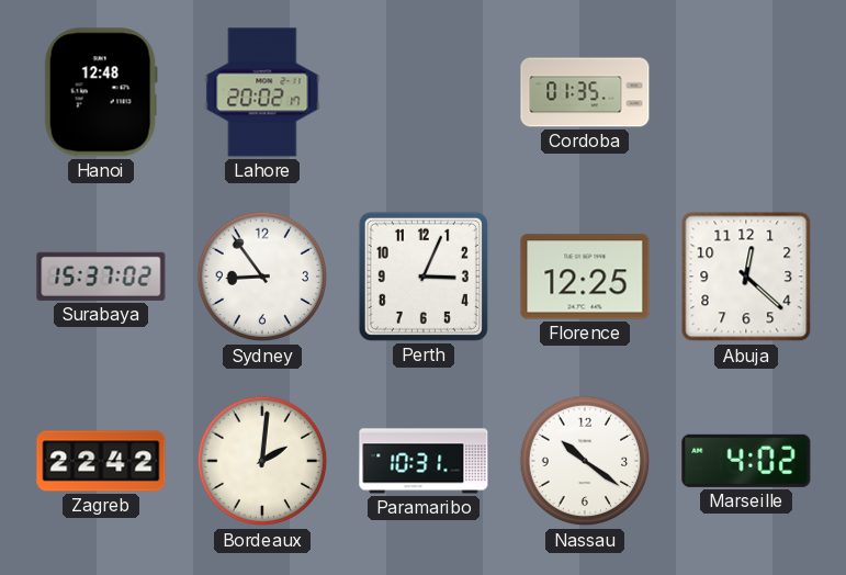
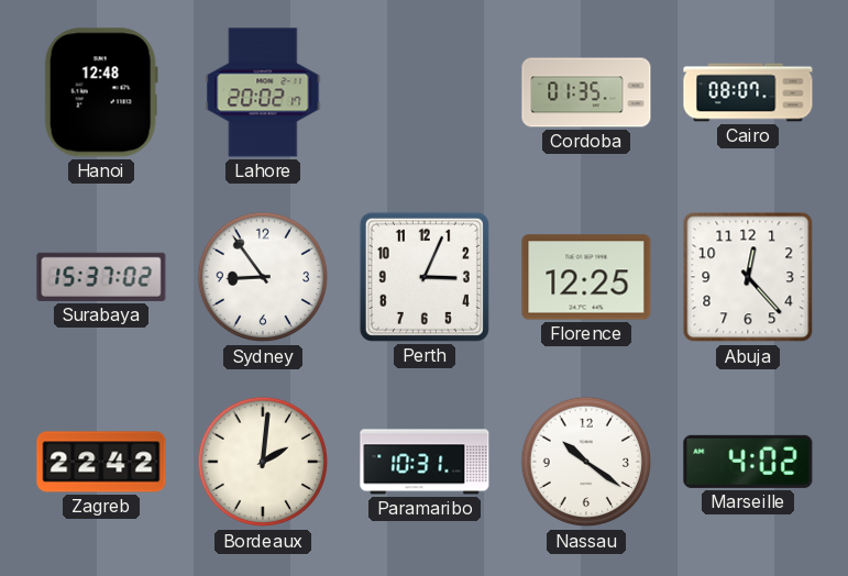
Cairo: none -> 08:07
Abuja: 12:22 -> 12:23
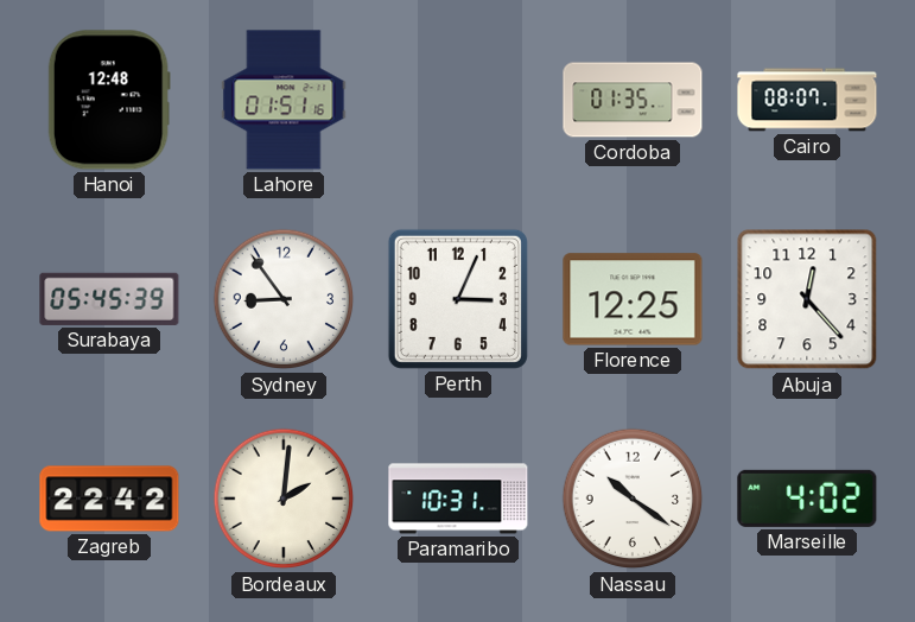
Lahore: 20:02 -> 01:51
Surabaya: 15:37 -> 05:45
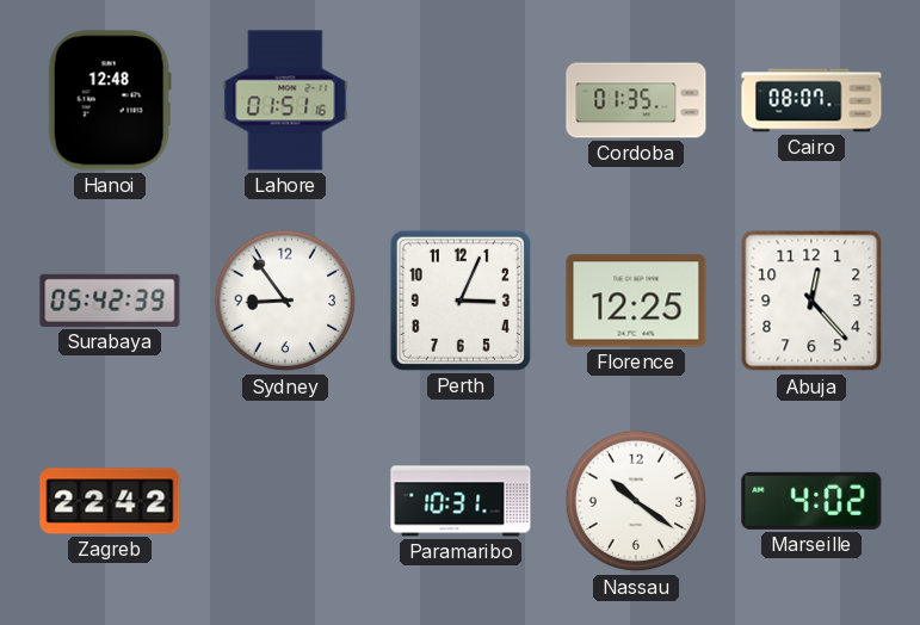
Surabaya: 05:45 -> 05:42
Bordeaux: 2:01 -> none
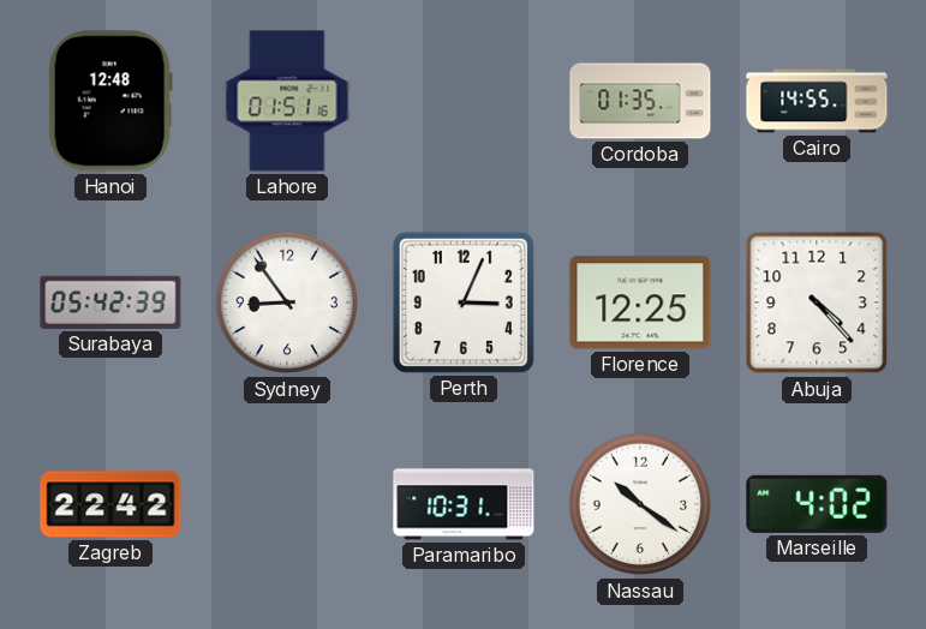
Cairo: 08:07 -> 14:55
Abuja: 12:23 -> 4:23
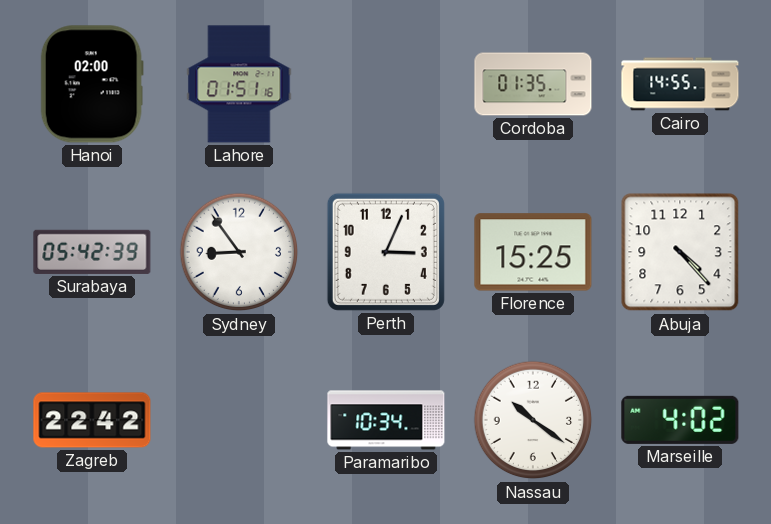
Hanoi: 12:48 -> 02:00
Florence: 12:25 -> 15:25
Paramaribo: 10:31 -> 10:34
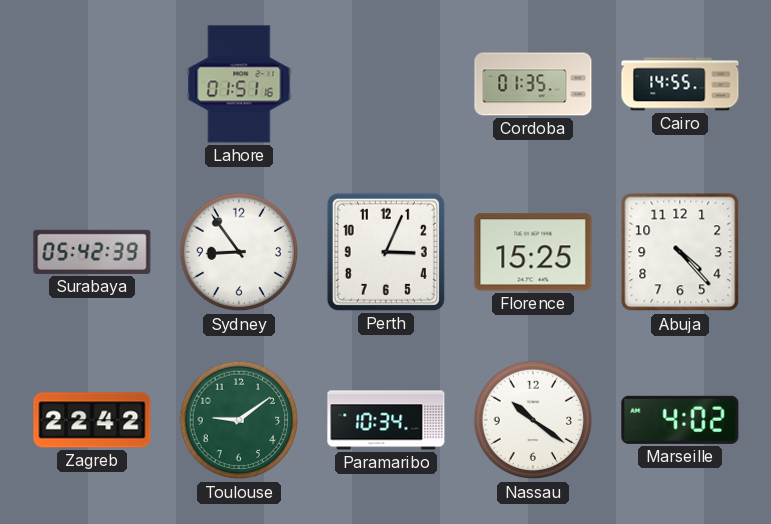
Hanoi: 02:00 -> none
Toulouse: none -> 9:09
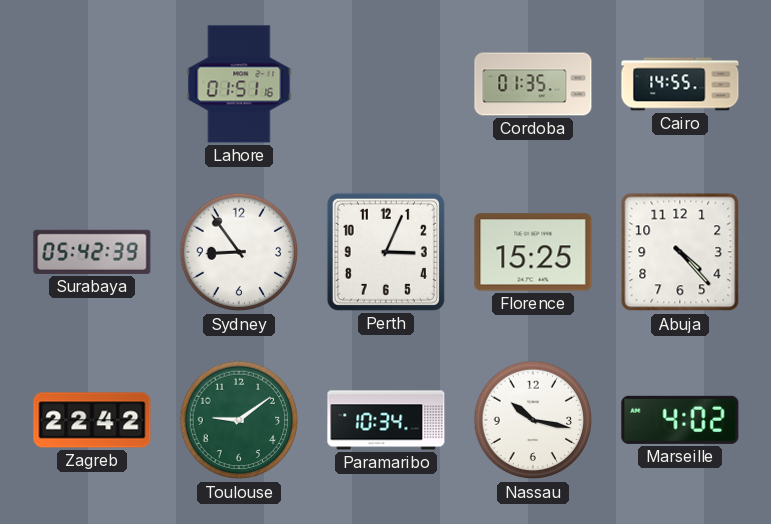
Nassau: 10:21 -> 10:17
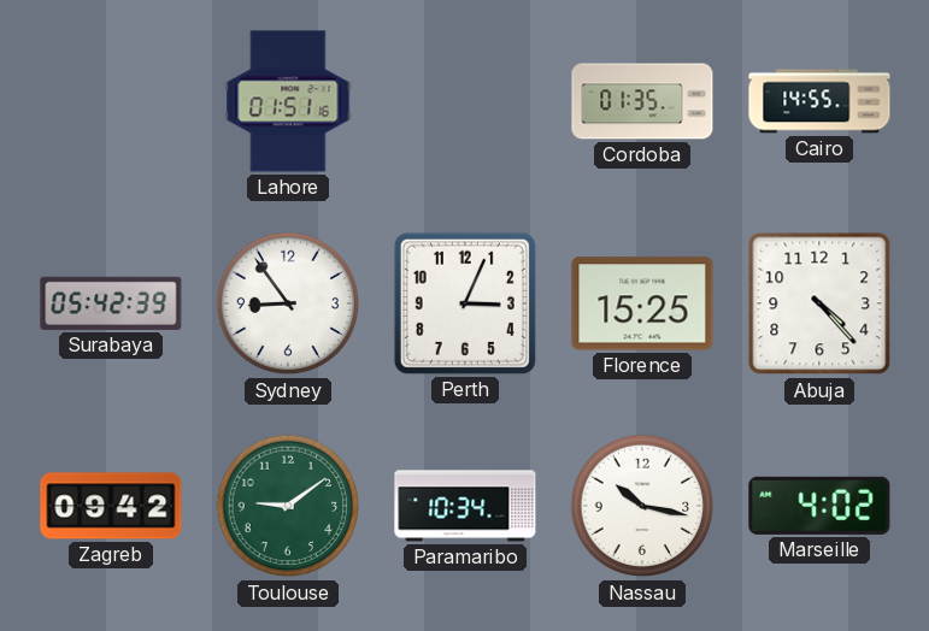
Zagreb: 22:42 -> 09:42
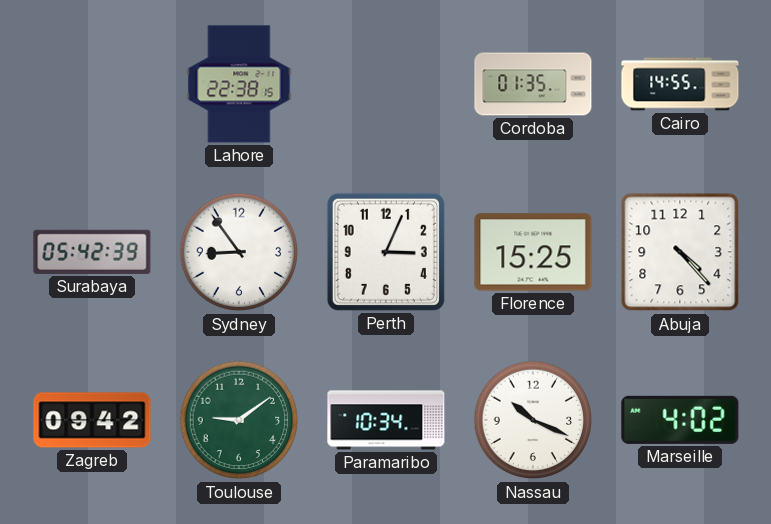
Lahore: 01:51 -> 22:38
Nassau: 10:17 -> 10:19
